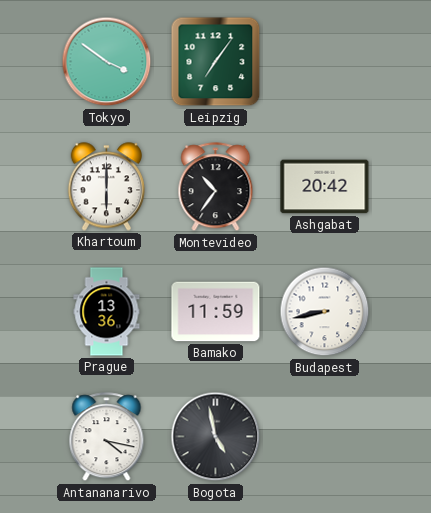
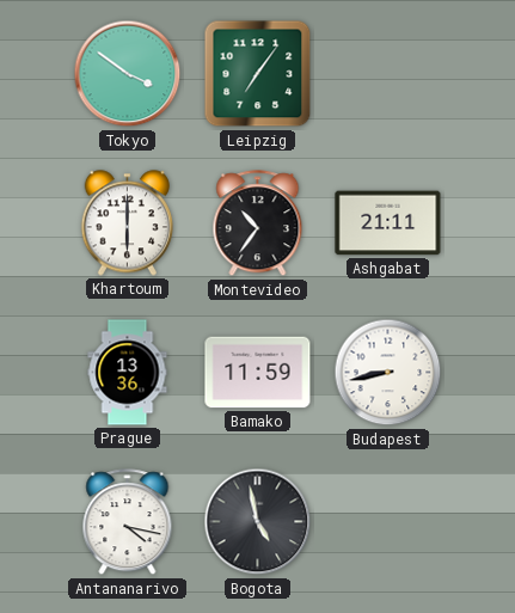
Ashgabat: 20:42 -> 21:11
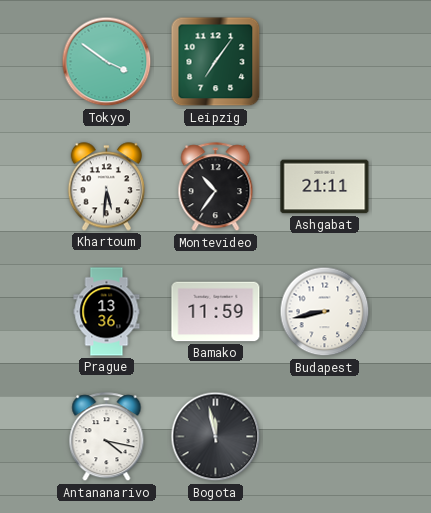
Khartoum: 6:00 -> 5:31
Bogota: 4:58 -> 11:58
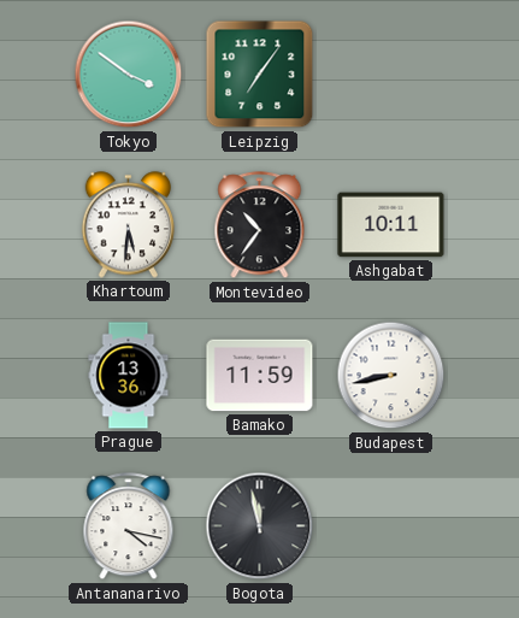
Ashgabat: 21:11 -> 10:11
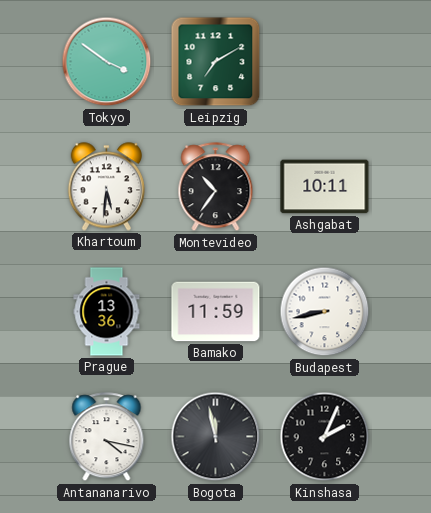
Leipzig: 7:06 -> 7:10
Kinshasa: none -> 2:04
